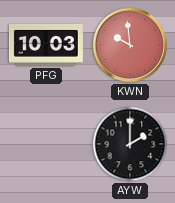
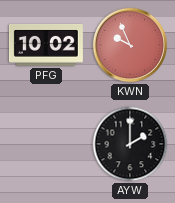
PFG: 10:03 -> 10:02
KWN: 9:59 -> 9:56
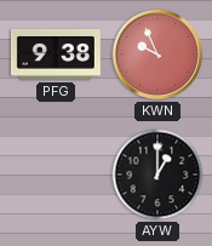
PFG: 10:02 -> 9:38
AYW: 2:00 -> 1:00
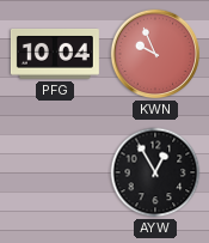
PFG: 9:38 -> 10:04
AYW: 1:00 -> 12:55
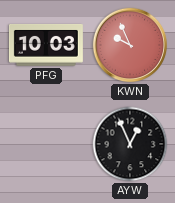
PFG: 10:04 -> 10:03
AYW: 12:55 -> 12:56
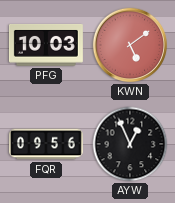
KWN: 9:56 -> 5:09
FQR: none -> 09:56
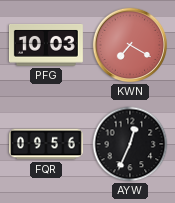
KWN: 5:09 -> 7:20
AYW: 12:56 -> 12:34
